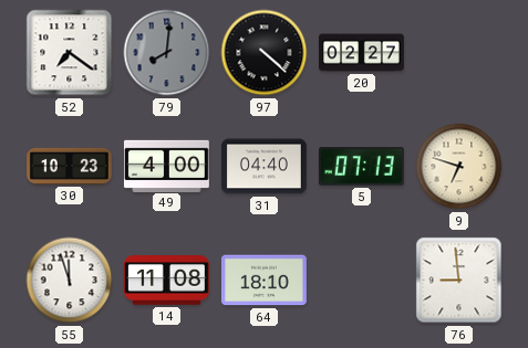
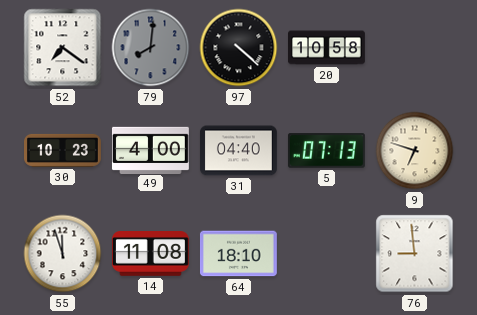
20: 02:27 -> 10:58
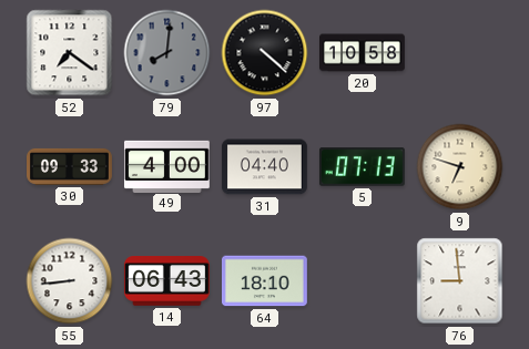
30: 10:23 -> 09:33
55: 11:57 -> 8:44
14: 11:08 -> 06:43
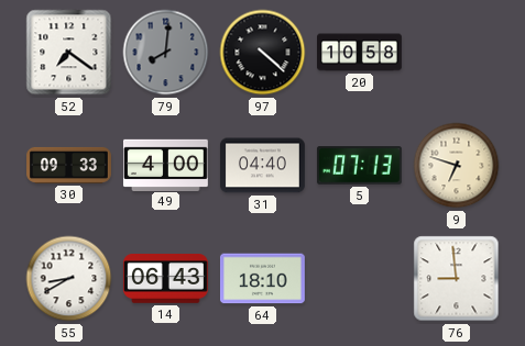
55: 8:44 -> 8:40
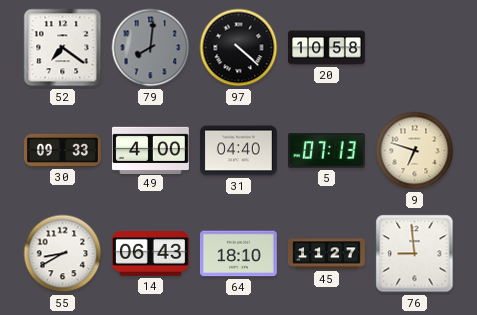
45: none -> 11:27
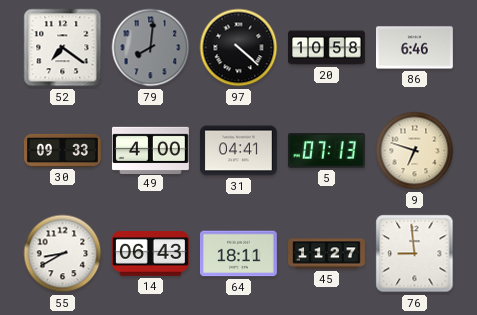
86: none -> 6:46
31: 04:40 -> 04:41
64: 18:10 -> 18:11
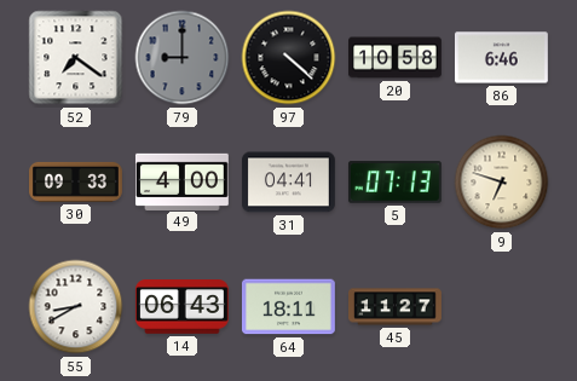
79: 8:01 -> 9:00
76: 8:59 -> none
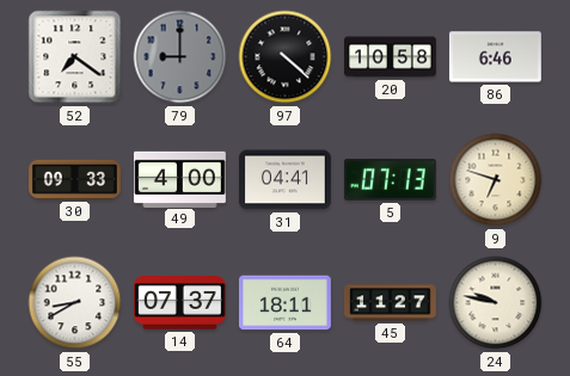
14: 06:43 -> 07:37
24: none -> 9:47
